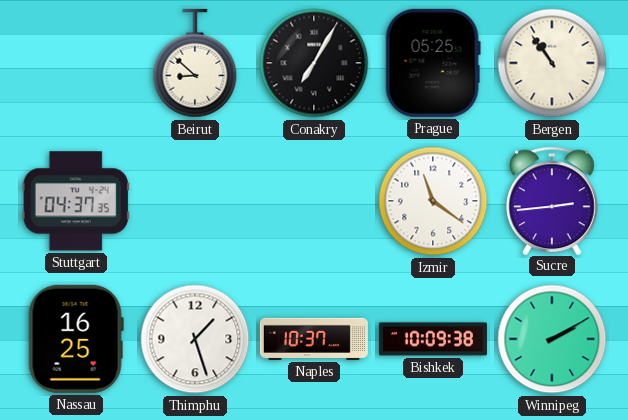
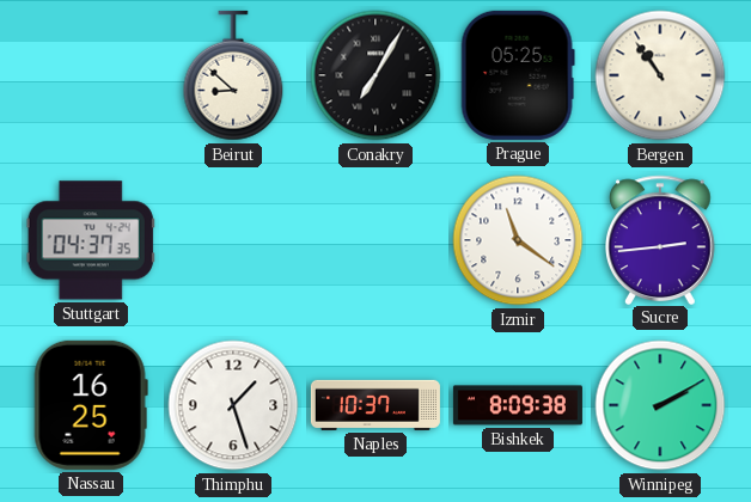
Bishkek: 10:09 -> 8:09
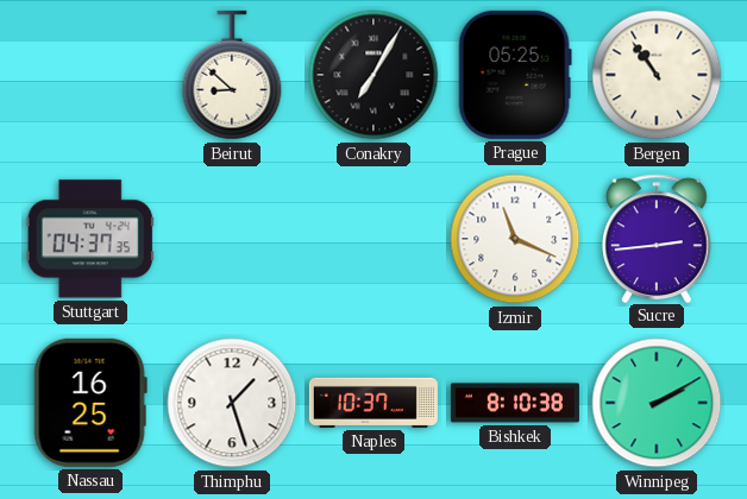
Izmir: 11:21 -> 11:19
Bishkek: 8:09 -> 8:10
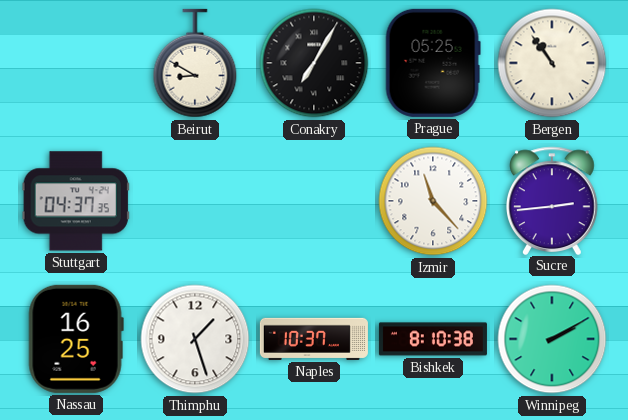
Beirut: 8:52 -> 8:50
Izmir: 11:19 -> 11:23
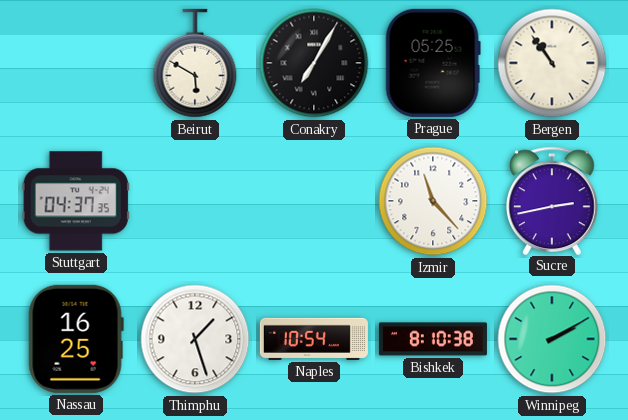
Beirut: 8:50 -> 5:50
Sucre: 2:44 -> 2:43
Naples: 10:37 -> 10:54
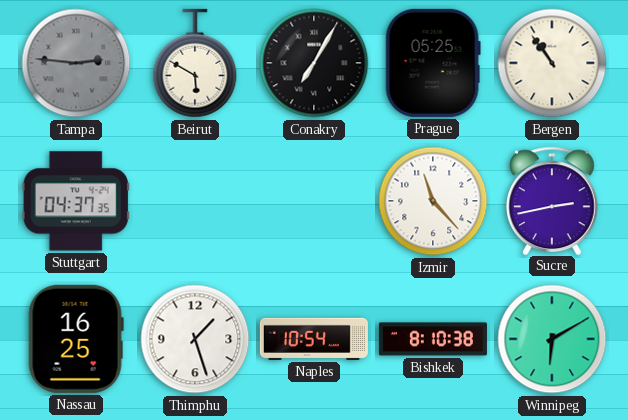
Tampa: none -> 2:46
Winnipeg: 2:10 -> 6:10
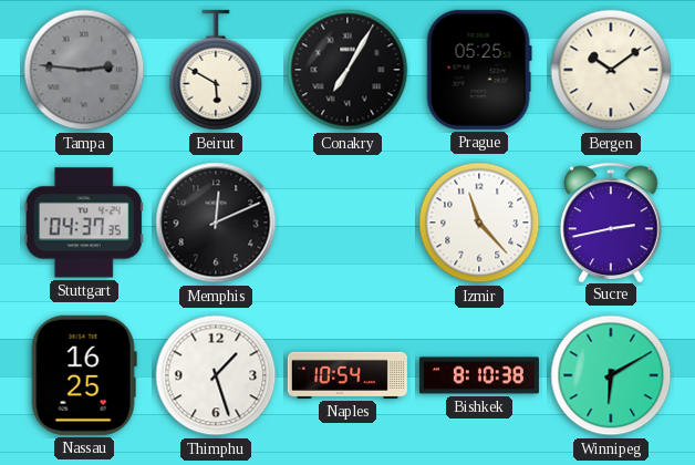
Bergen: 10:54 -> 10:09
Memphis: none -> 12:11
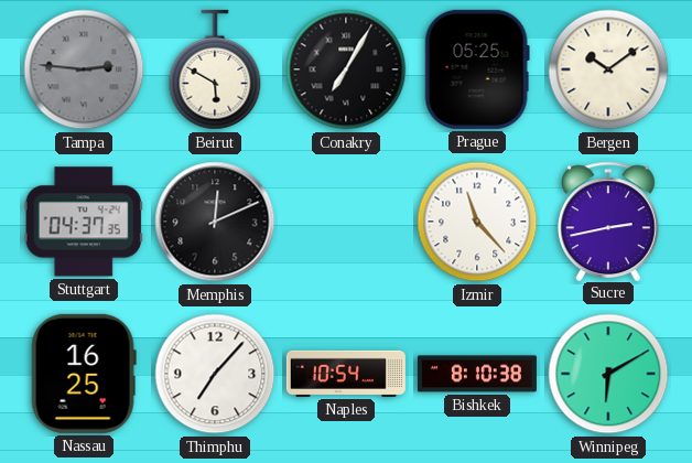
Thimphu: 1:27 -> 7:07
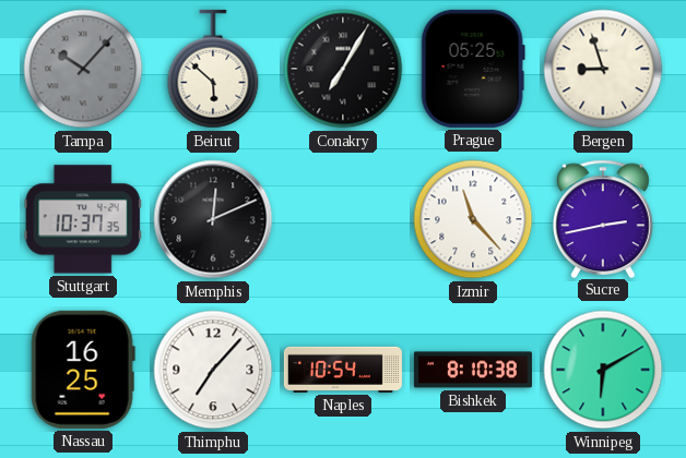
Tampa: 2:46 -> 10:07
Beirut: 5:50 -> 5:52
Bergen: 10:09 -> 8:57
Stuttgart: 04:37 -> 10:37
